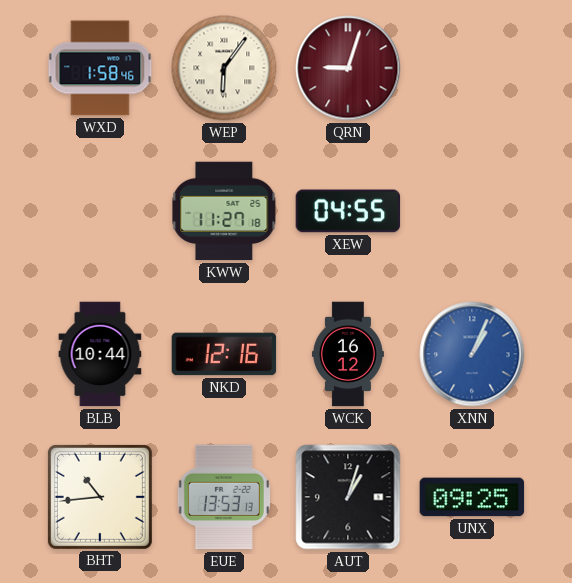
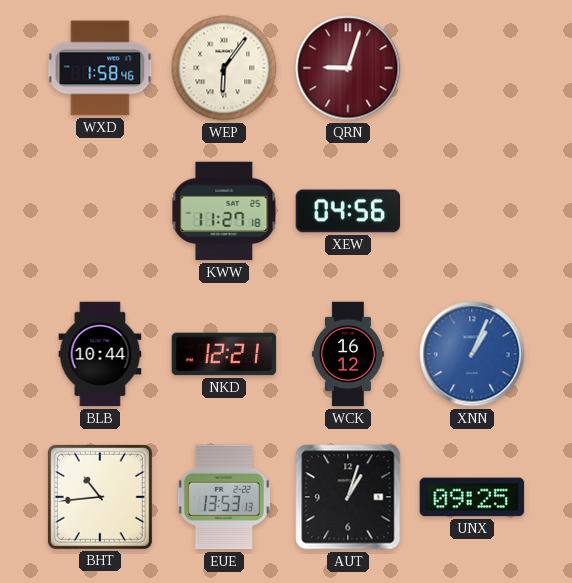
XEW: 04:55 -> 04:56
NKD: 12:16 -> 12:21
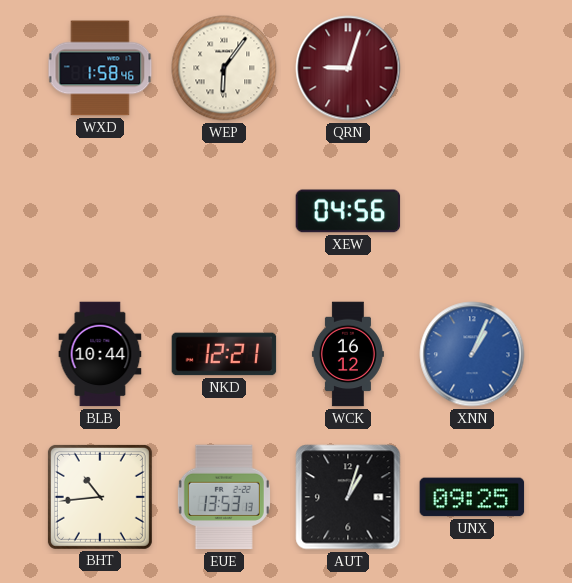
KWW: 11:27 -> none
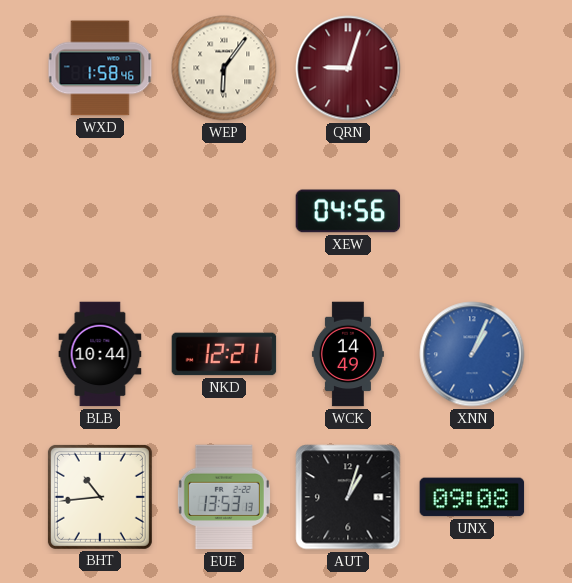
WCK: 16:12 -> 14:49
UNX: 09:25 -> 09:08
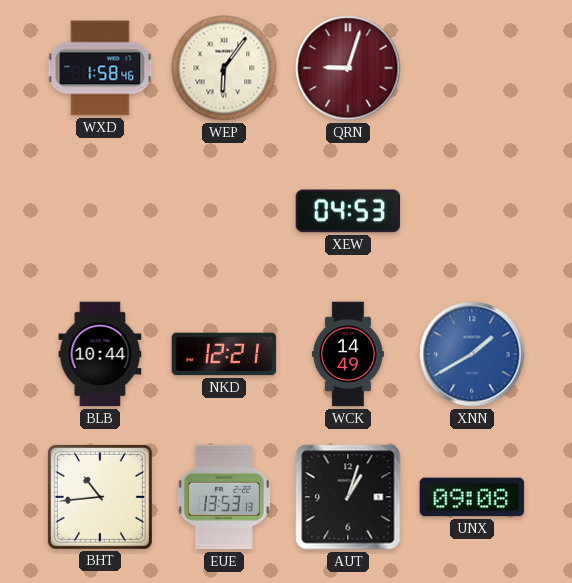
XEW: 04:56 -> 04:53
XNN: 1:04 -> 1:40
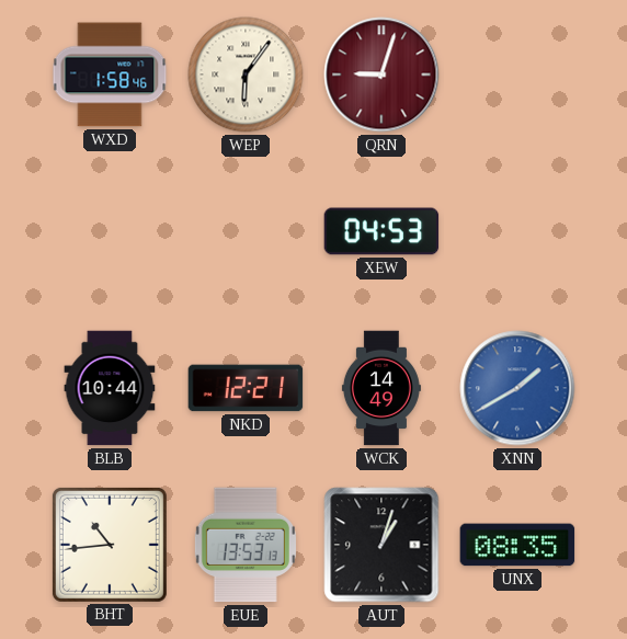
UNX: 09:08 -> 08:35
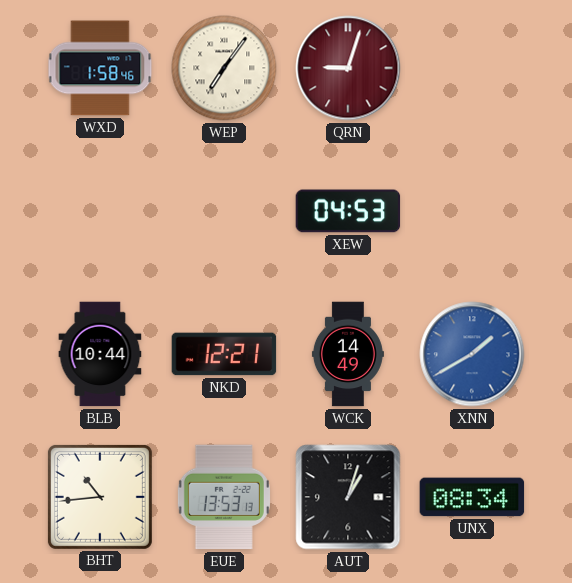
WEP: 6:06 -> 7:06
UNX: 08:35 -> 08:34
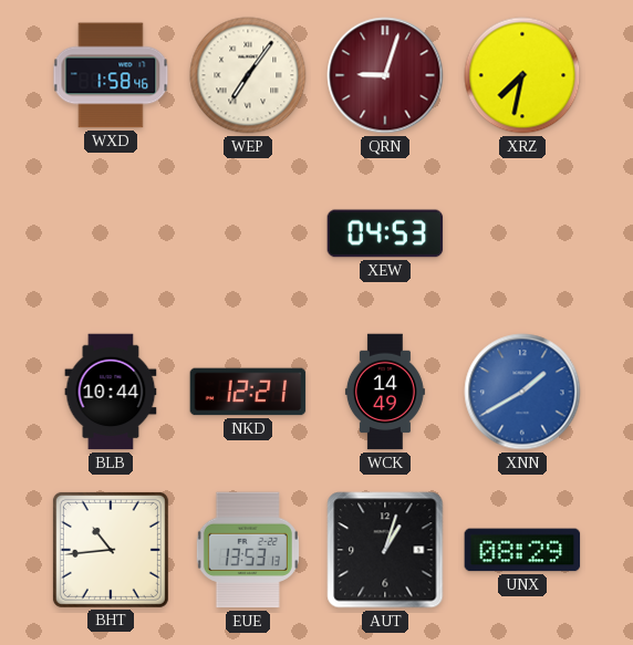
XRZ: none -> 7:32
UNX: 08:34 -> 08:29
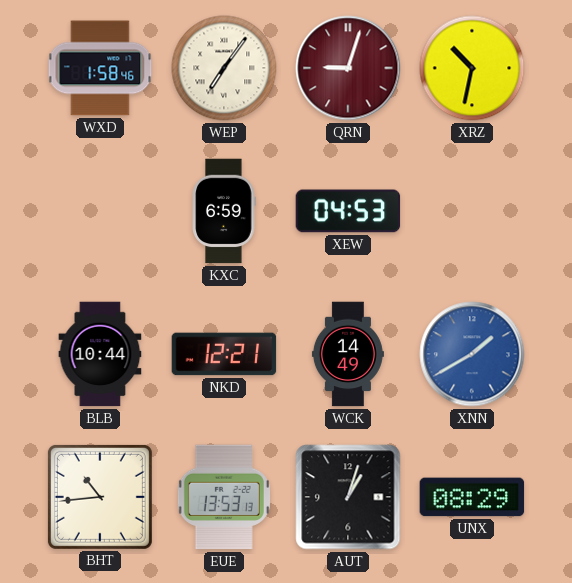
XRZ: 7:32 -> 10:32
KXC: none -> 6:59
